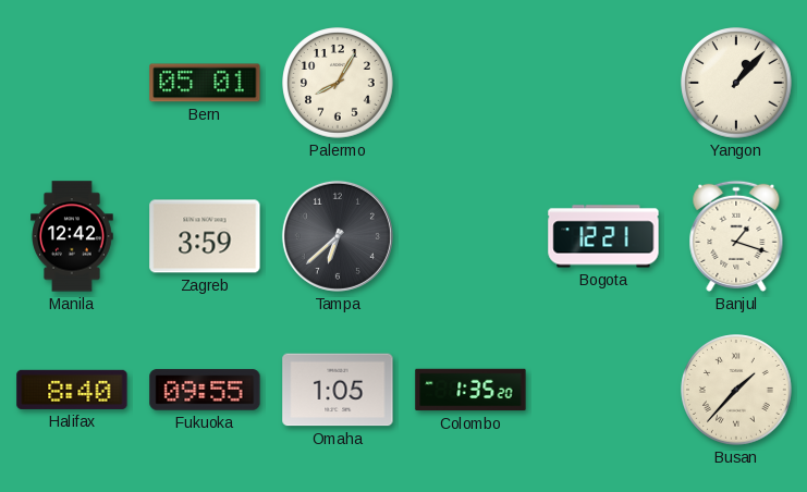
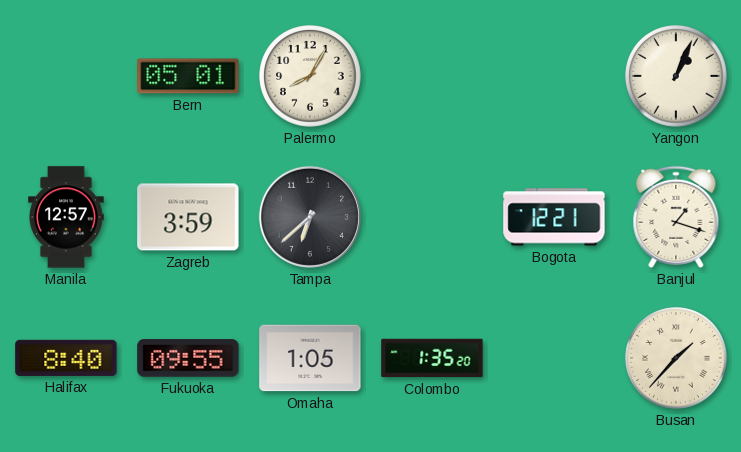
Yangon: 1:07 -> 1:04
Manila: 12:42 -> 12:57
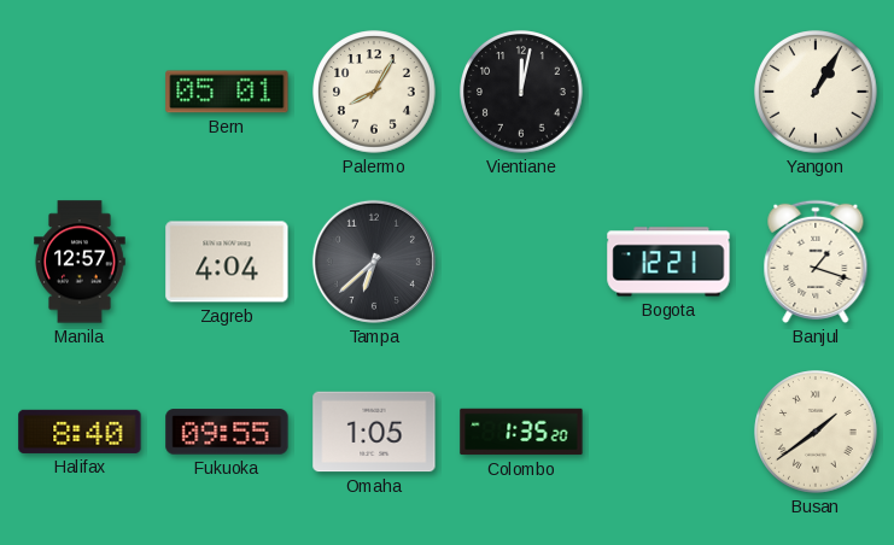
Vientiane: none -> 12:02
Yangon: 1:04 -> 1:05
Zagreb: 3:59 -> 4:04
Busan: 1:37 -> 1:39
